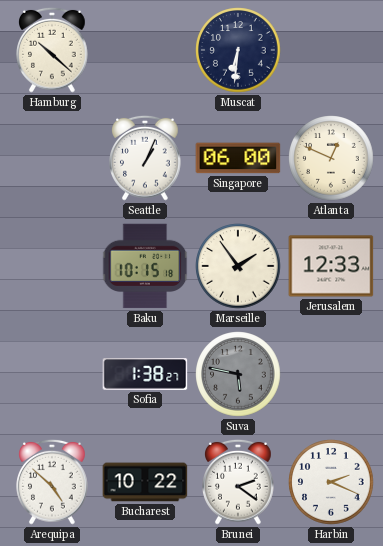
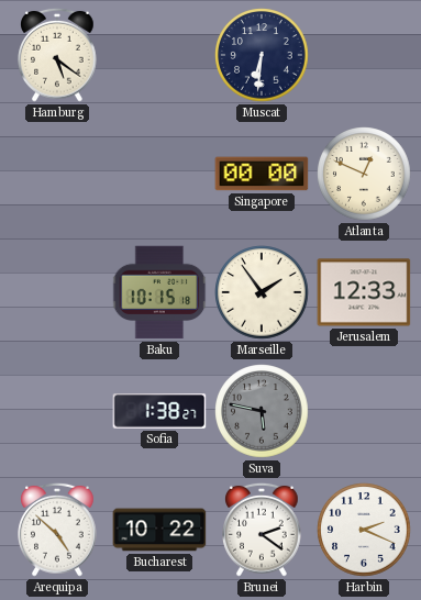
Hamburg: 10:22 -> 5:21
Seattle: 1:04 -> none
Singapore: 06:00 -> 00:00
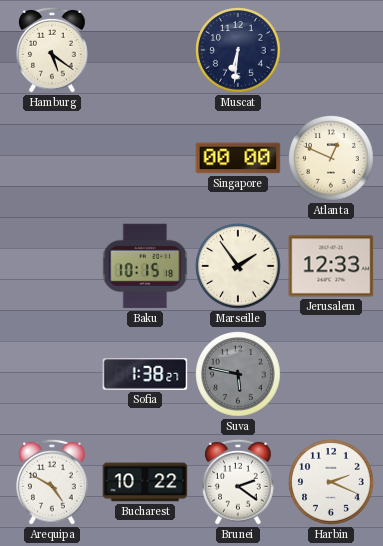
Arequipa: 4:52 -> 4:50
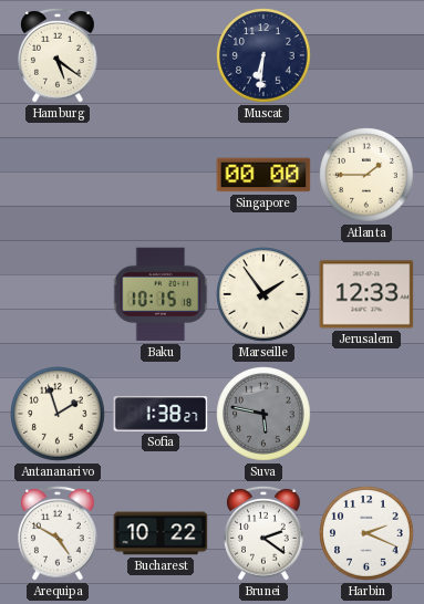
Atlanta: 12:49 -> 1:45
Antananarivo: none -> 1:57
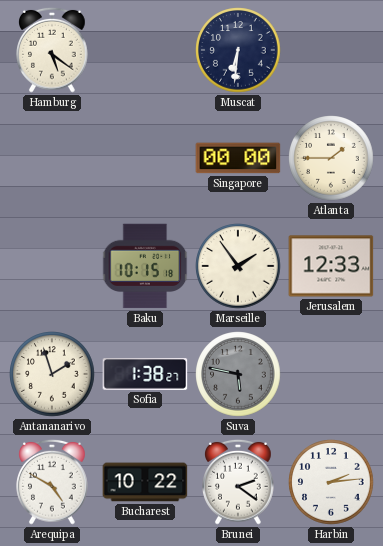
Harbin: 2:19 -> 2:14
